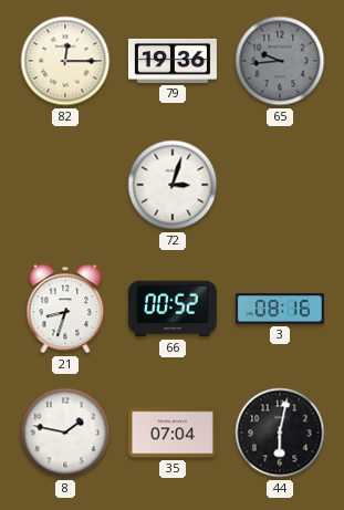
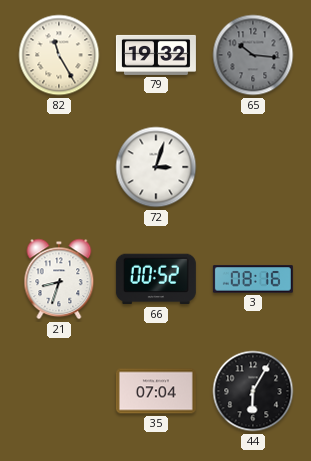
82: 12:15 -> 11:25
79: 19:36 -> 19:32
65: 9:44 -> 10:16
8: 1:47 -> none
44: 6:02 -> 6:05
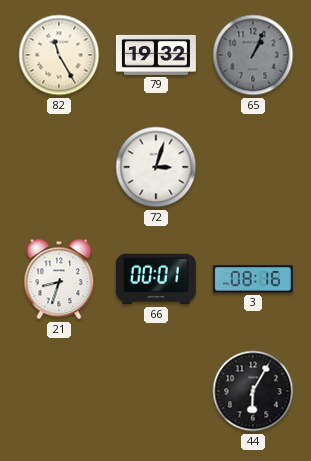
65: 10:16 -> 1:04
66: 00:52 -> 00:01
35: 07:04 -> none
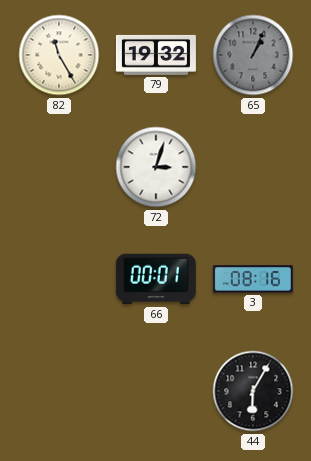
21: 8:33 -> none
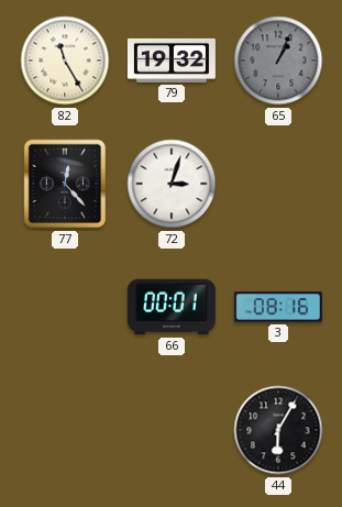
77: none -> 12:23
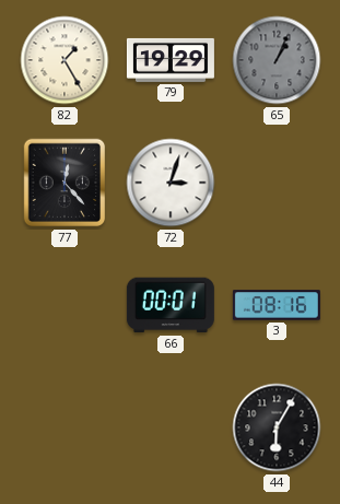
82: 11:25 -> 1:25
79: 19:32 -> 19:29
